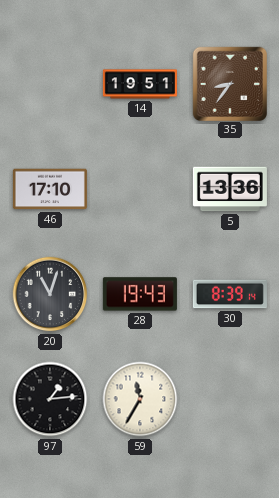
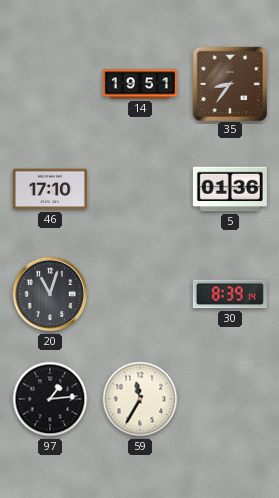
5: 13:36 -> 01:36
28: 19:43 -> none
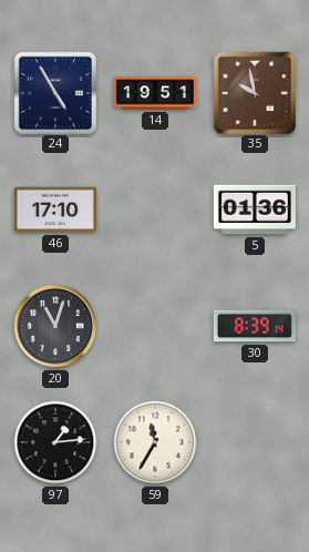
24: none -> 4:55
35: 8:36 -> 9:58
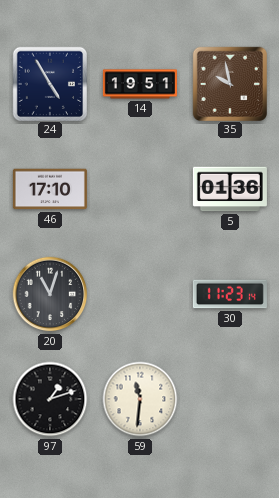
30: 8:39 -> 11:23
97: 1:14 -> 1:12
59: 11:35 -> 11:31
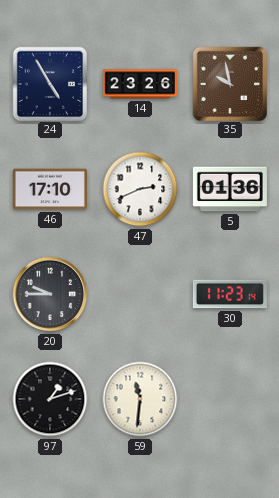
14: 19:51 -> 23:26
47: none -> 2:41
20: 11:03 -> 9:45
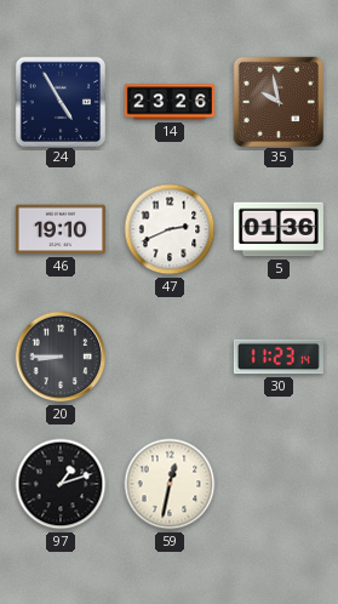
46: 17:10 -> 19:10
20: 9:45 -> 8:45
59: 11:31 -> 12:32
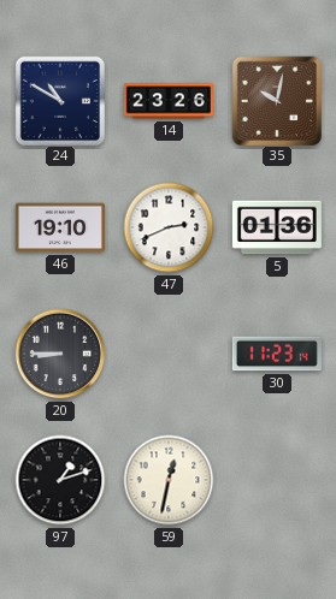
24: 4:55 -> 10:50
35: 9:58 -> 10:02
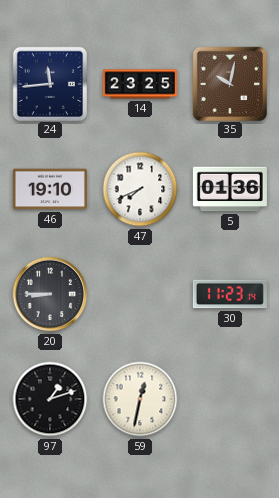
24: 10:50 -> 11:44
14: 23:26 -> 23:25
47: 2:41 -> 7:41
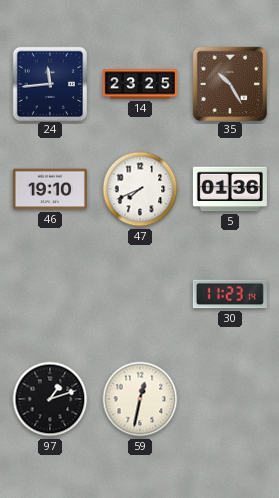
35: 10:02 -> 10:25
20: 8:45 -> none
